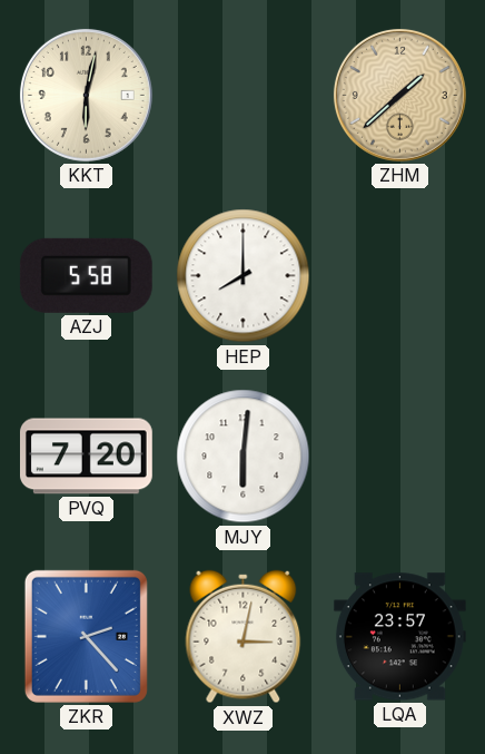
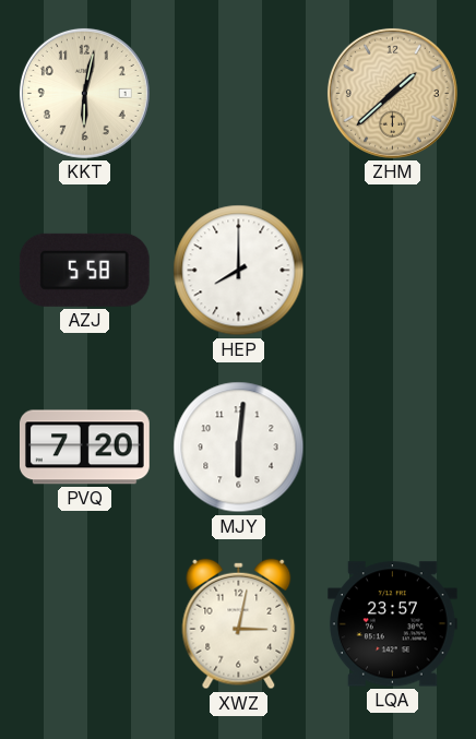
ZKR: 2:23 -> none
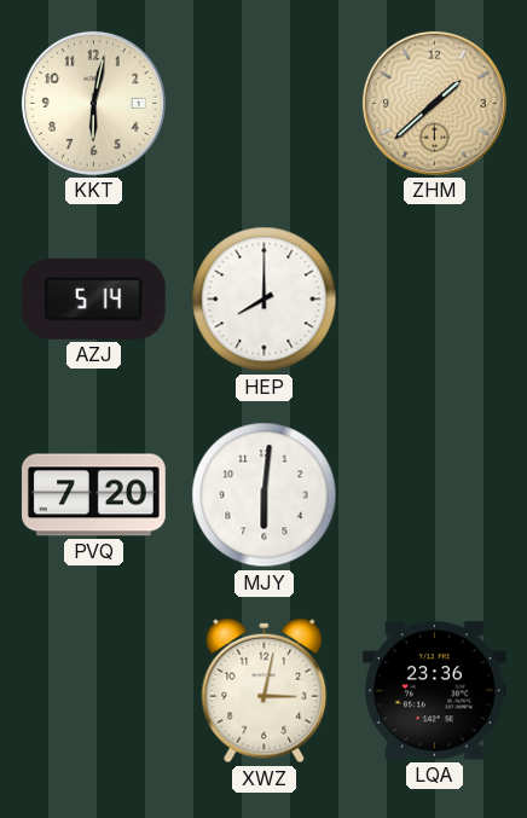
AZJ: 5:58 -> 5:14
LQA: 23:57 -> 23:36
